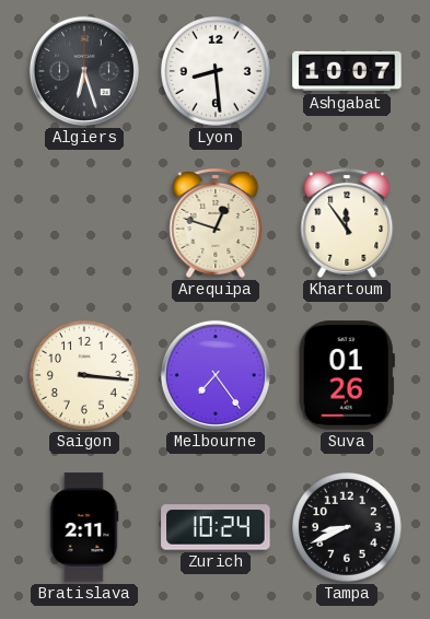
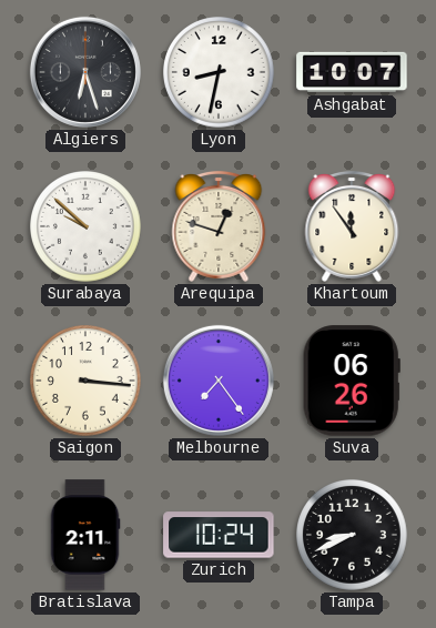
Lyon: 8:29 -> 8:32
Surabaya: none -> 9:52
Suva: 01:26 -> 06:26
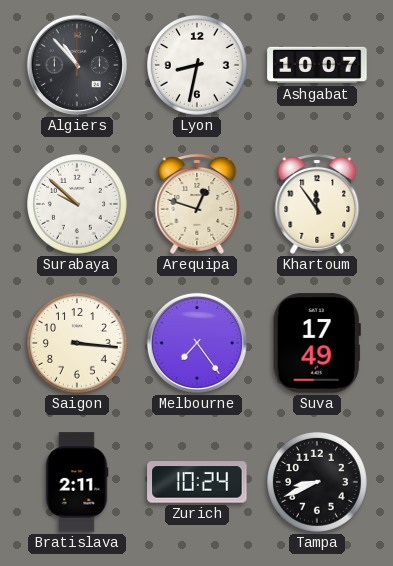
Algiers: 6:27 -> 10:53
Suva: 06:26 -> 17:49
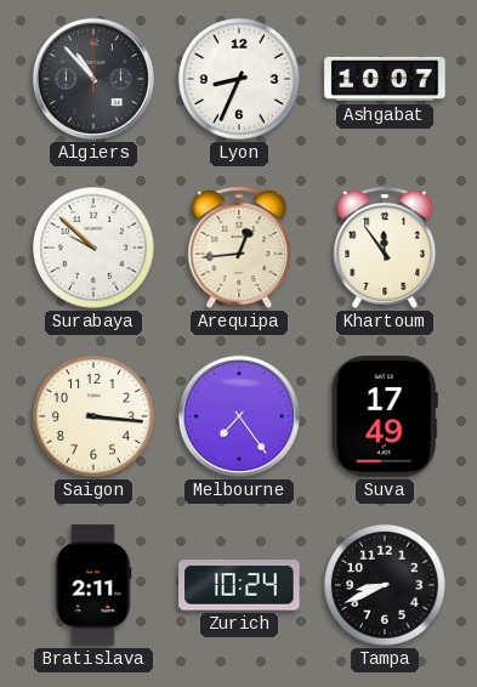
Lyon: 8:32 -> 8:34
Arequipa: 12:48 -> 12:44
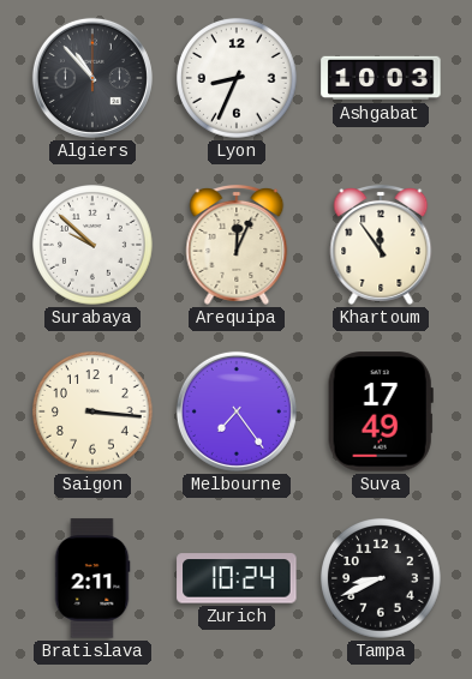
Ashgabat: 10:07 -> 10:03
Arequipa: 12:44 -> 12:04
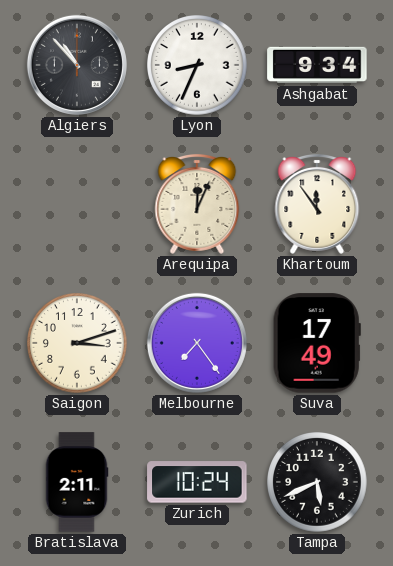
Ashgabat: 10:03 -> 9:34
Surabaya: 9:52 -> none
Saigon: 3:16 -> 3:12
Tampa: 8:41 -> 5:41
